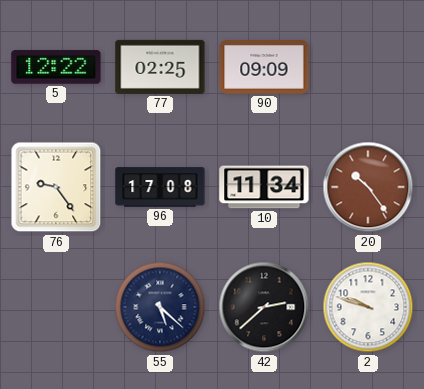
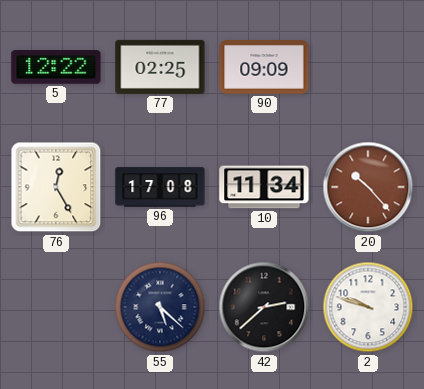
76: 9:24 -> 12:25
20: 10:24 -> 10:23
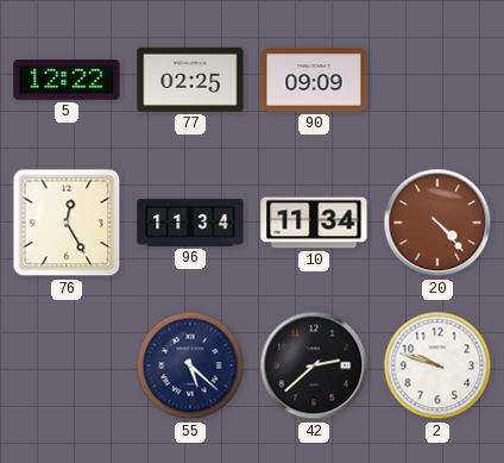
96: 17:08 -> 11:34
20: 10:23 -> 4:23
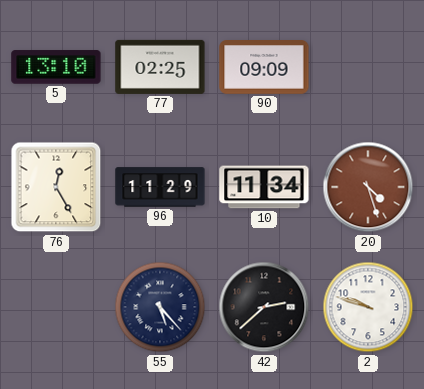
5: 12:22 -> 13:10
96: 11:34 -> 11:29
20: 4:23 -> 4:27
55: 5:22 -> 5:23
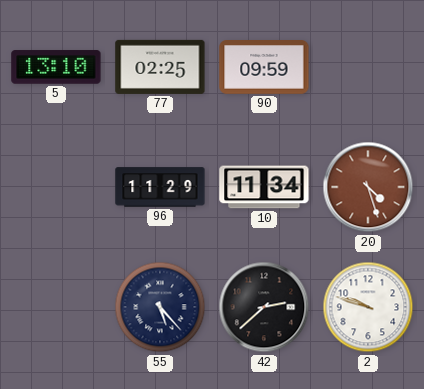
90: 09:09 -> 09:59
76: 12:25 -> none
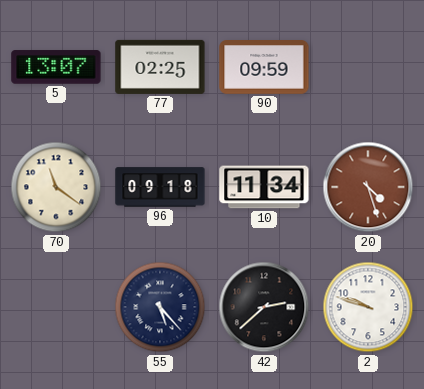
5: 13:10 -> 13:07
70: none -> 11:21
96: 11:29 -> 09:18
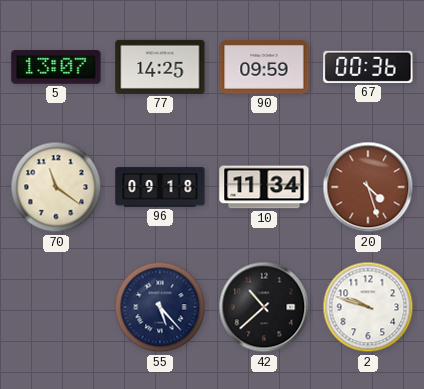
77: 02:25 -> 14:25
67: none -> 00:36
42: 2:38 -> 10:38
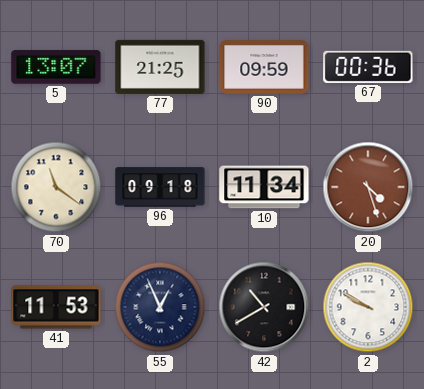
77: 14:25 -> 21:25
41: none -> 11:53
55: 5:23 -> 12:56
42: 10:38 -> 10:40
2: 9:48 -> 9:50
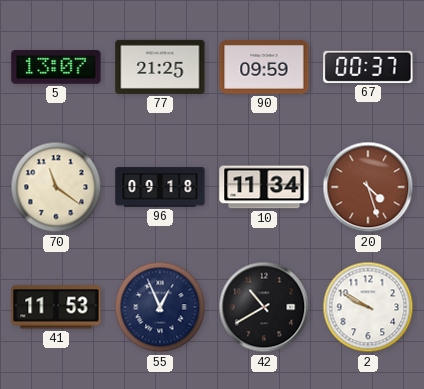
67: 00:36 -> 00:37
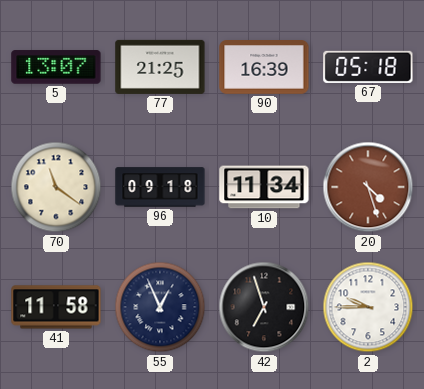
90: 09:59 -> 16:39
67: 00:37 -> 05:18
41: 11:53 -> 11:58
42: 10:40 -> 6:57
2: 9:50 -> 9:45
